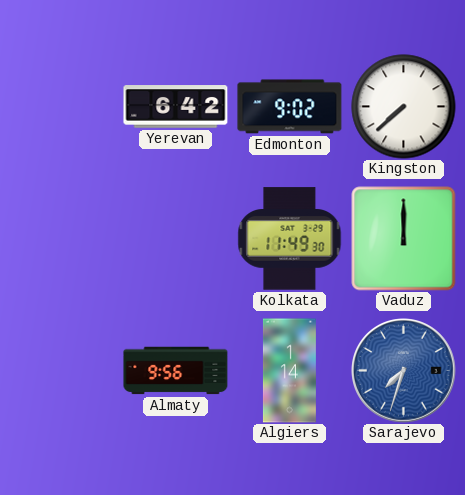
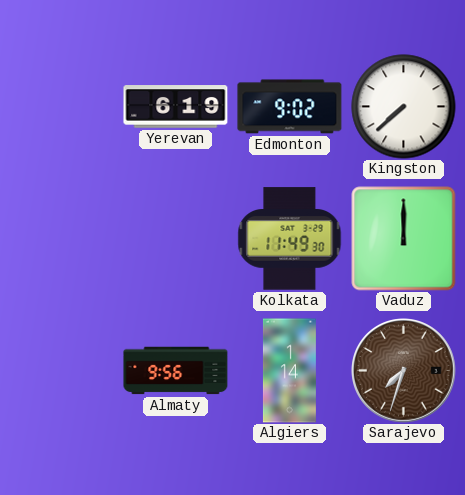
Yerevan: 6:42 -> 6:19
Sarajevo dial: blue -> brown
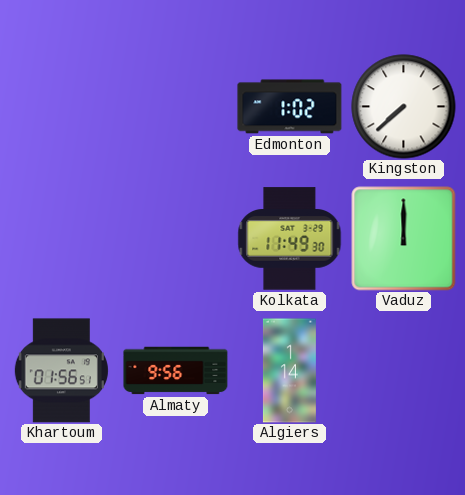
Yerevan: 6:19 -> none
Edmonton: 9:02 -> 1:02
Khartoum: none -> 01:56
Sarajevo: 7:33 -> none
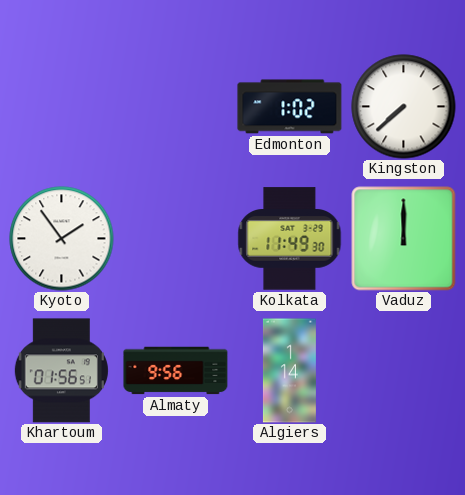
Kyoto: none -> 1:54
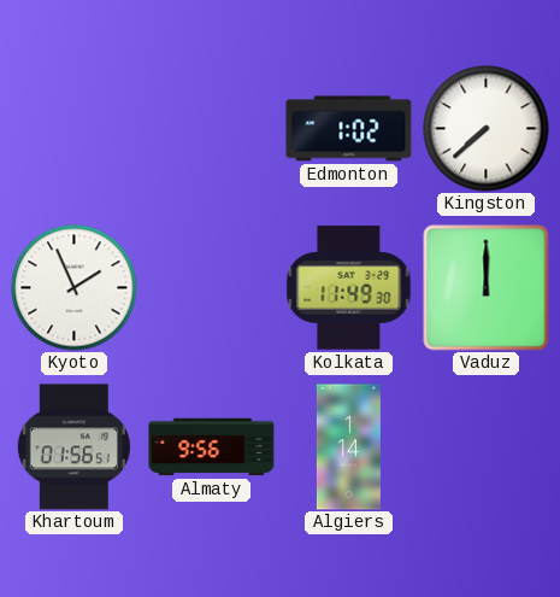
Kyoto: 1:54 -> 1:56
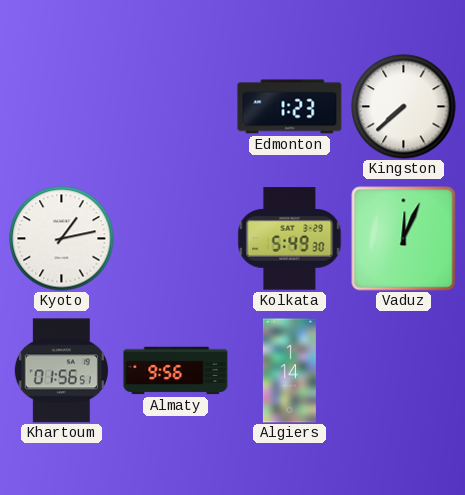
Edmonton: 1:02 -> 1:23
Kyoto: 1:56 -> 1:13
Kolkata: 11:49 -> 5:49
Vaduz: 12:00 -> 12:04
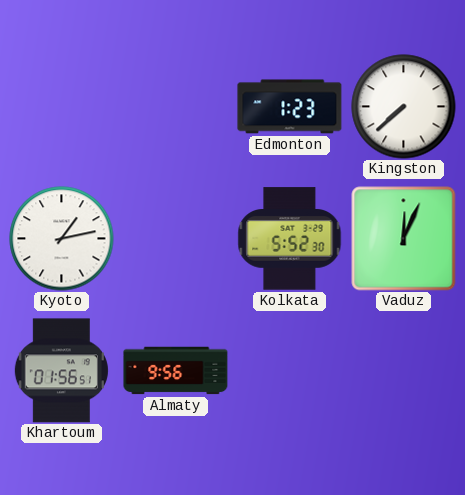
Kolkata: 5:49 -> 5:52
Algiers: 1:14 -> none
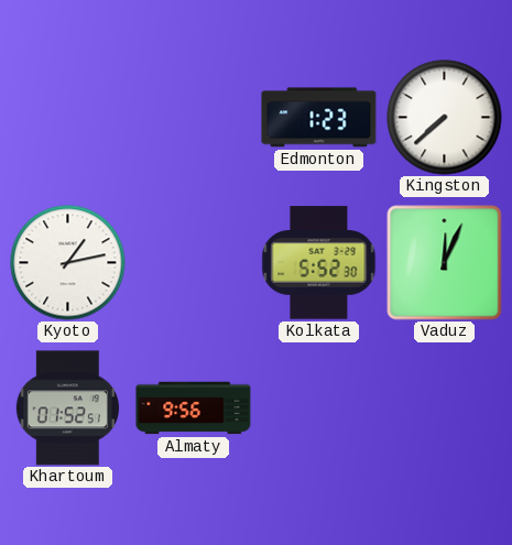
Khartoum: 01:56 -> 01:52
